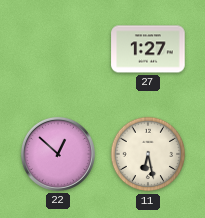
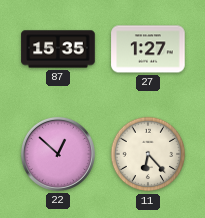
87: none -> 15:35
11: 6:28 -> 6:23
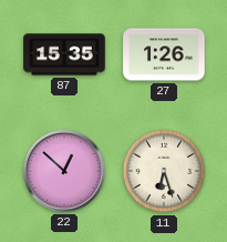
27: 1:27 -> 1:26
11: 6:23 -> 6:27
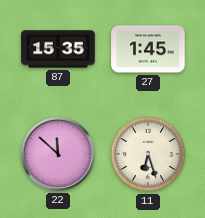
27: 1:26 -> 1:45
22: 12:52 -> 11:52
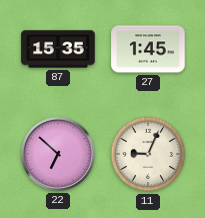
22: 11:52 -> 6:52
11: 6:27 -> 9:04
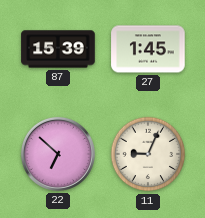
87: 15:35 -> 15:39
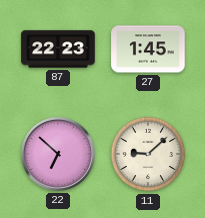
87: 15:39 -> 22:23
11: 9:04 -> 9:08
